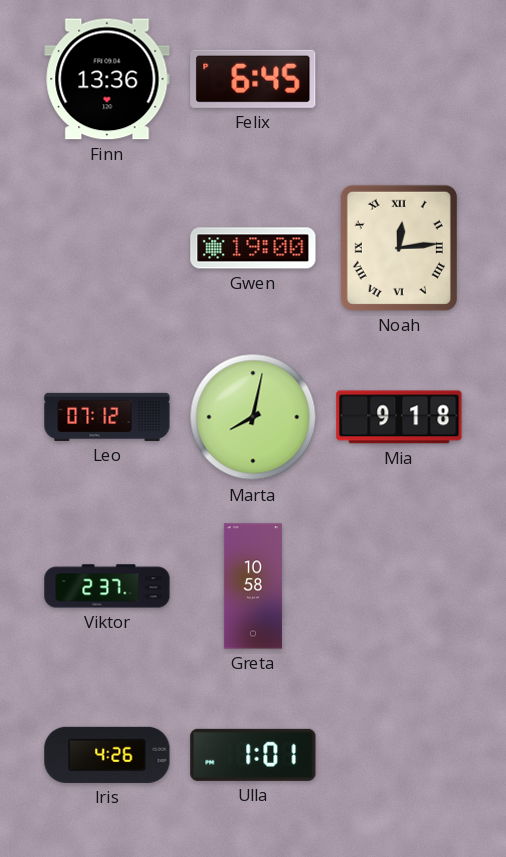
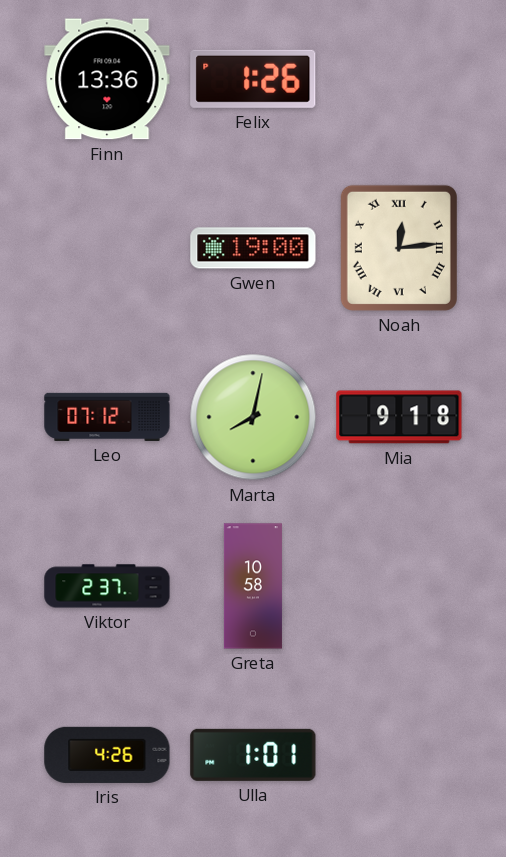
Felix: 6:45 -> 1:26
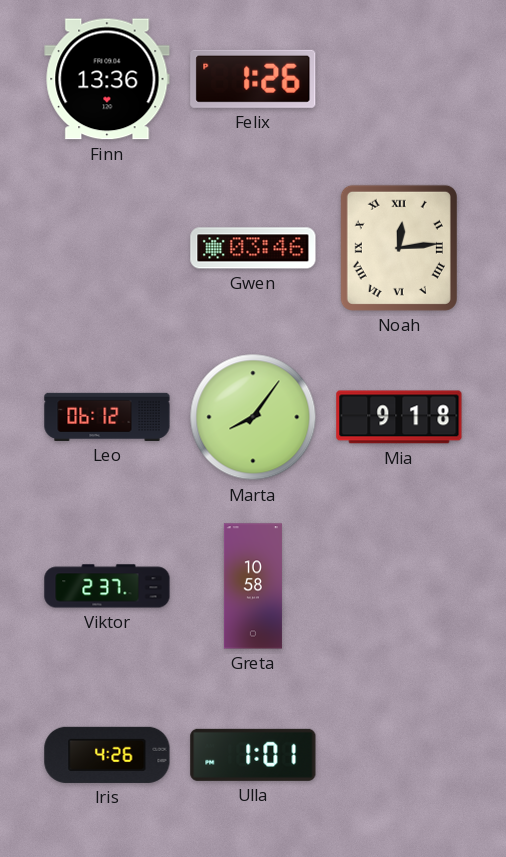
Gwen: 19:00 -> 03:46
Leo: 07:12 -> 06:12
Marta: 8:02 -> 8:06
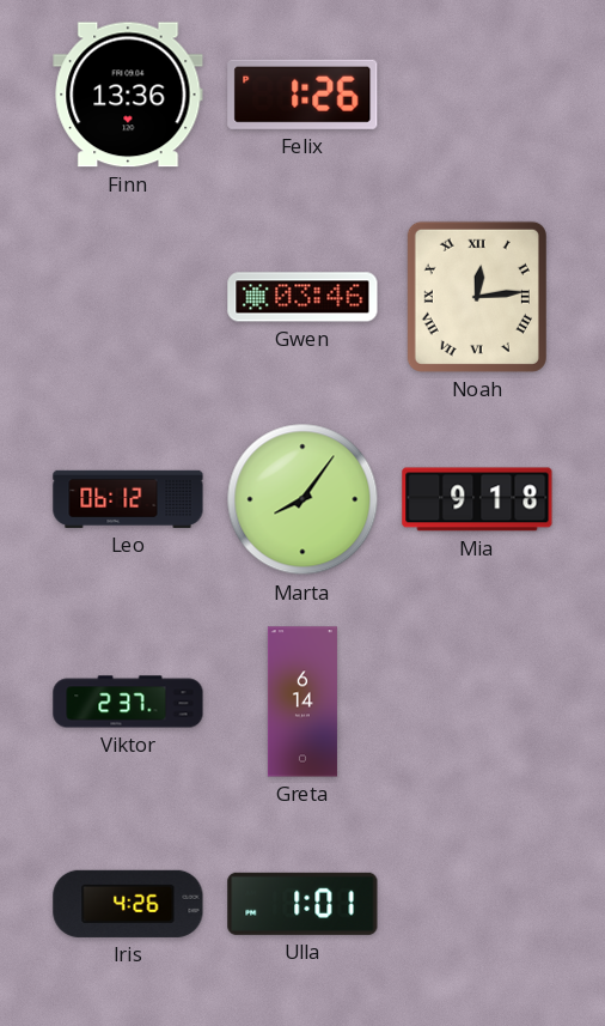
Greta: 10:58 -> 6:14
